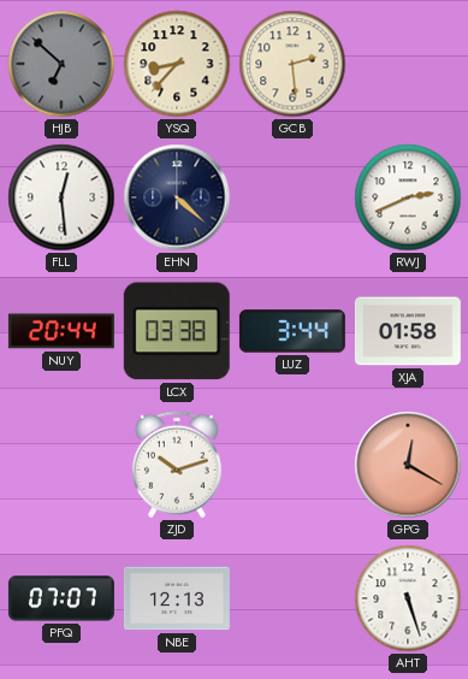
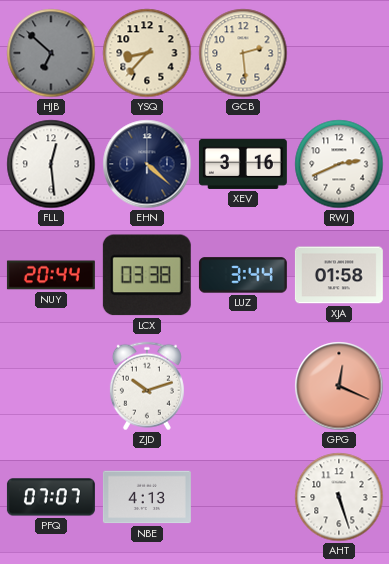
XEV: none -> 3:16
GPG: 12:20 -> 12:19
NBE: 12:13 -> 4:13
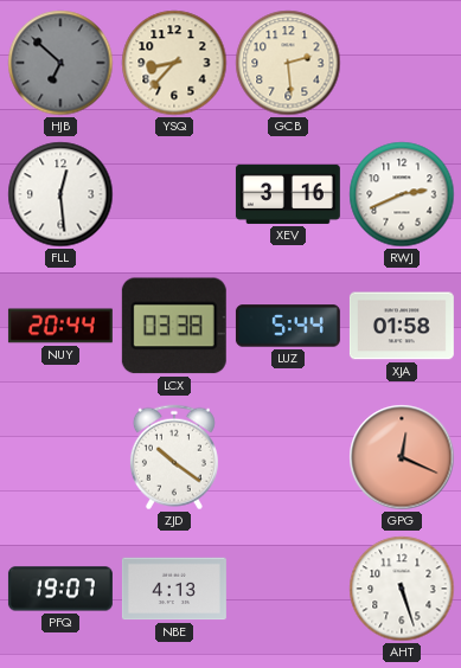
EHN: 4:22 -> none
LUZ: 3:44 -> 5:44
ZJD: 10:12 -> 10:21
PFQ: 07:07 -> 19:07
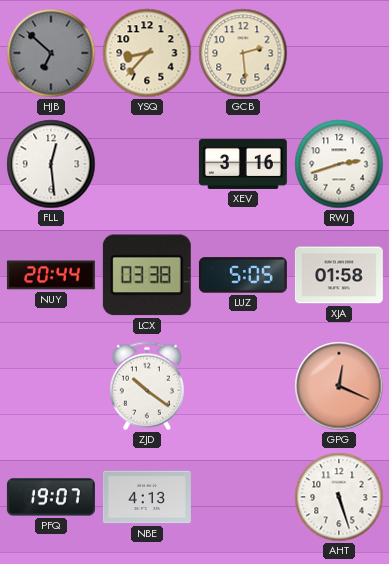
RWJ: 2:41 -> 2:42
LUZ: 5:44 -> 5:05
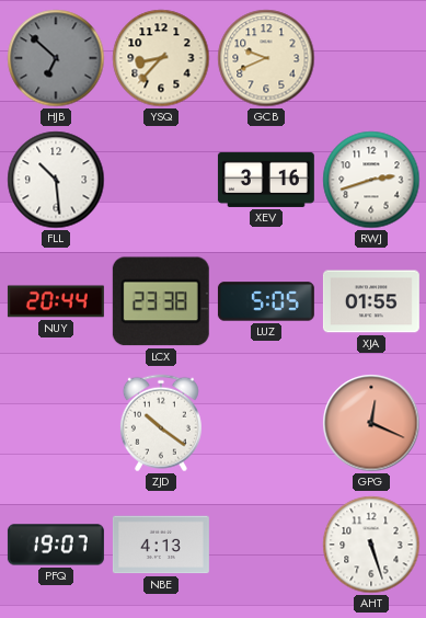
GCB: 2:29 -> 9:41
FLL: 12:29 -> 10:29
LCX: 03:38 -> 23:38
XJA: 01:58 -> 01:55
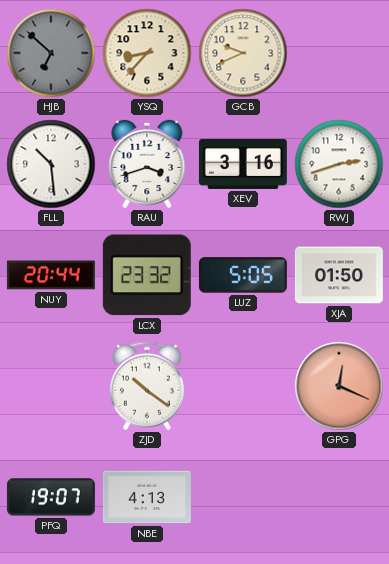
RAU: none -> 3:42
LCX: 23:38 -> 23:32
XJA: 01:55 -> 01:50
AHT: 5:27 -> none
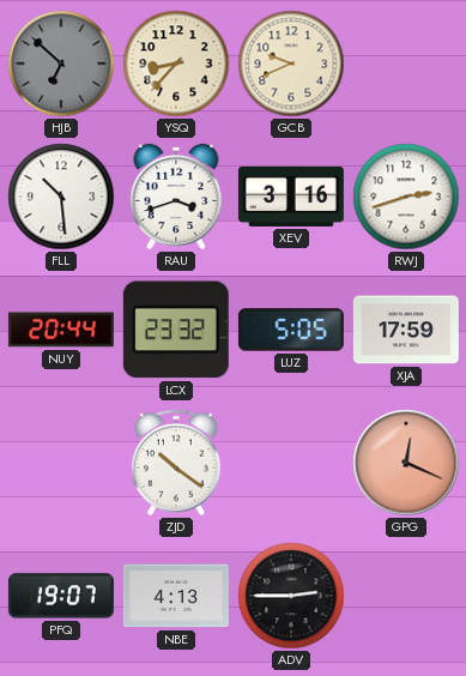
XJA: 01:50 -> 17:59
ADV: none -> 2:45
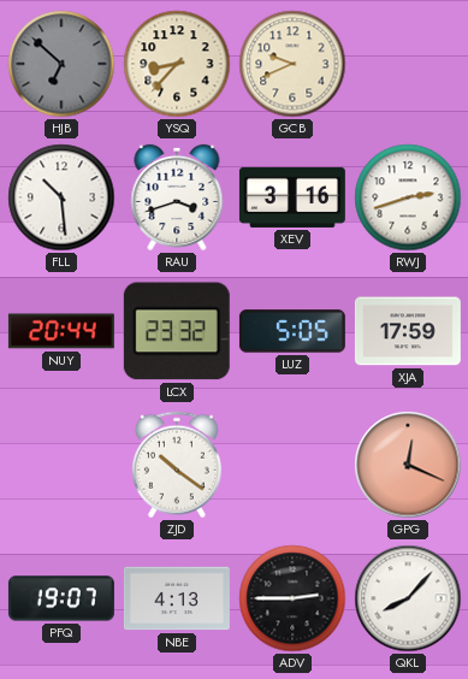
QKL: none -> 8:07
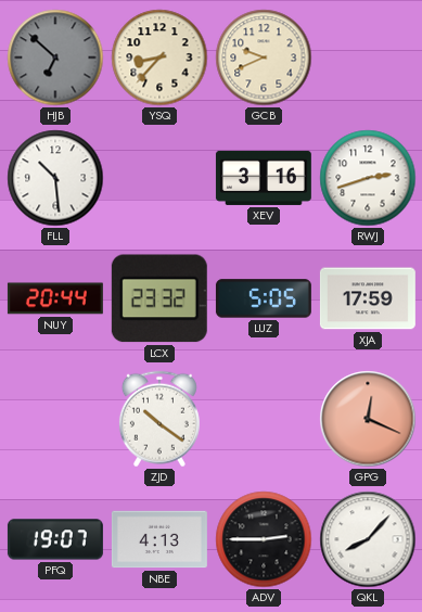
RAU: 3:42 -> none
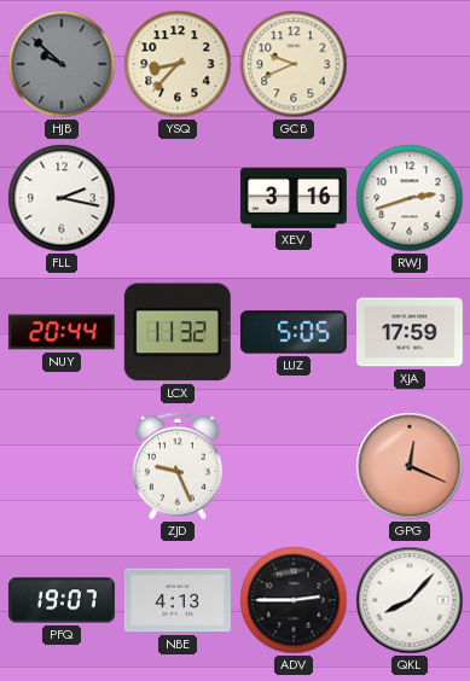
HJB: 6:52 -> 9:52
FLL: 10:29 -> 2:17
LCX: 23:32 -> 11:32
ZJD: 10:21 -> 9:26
